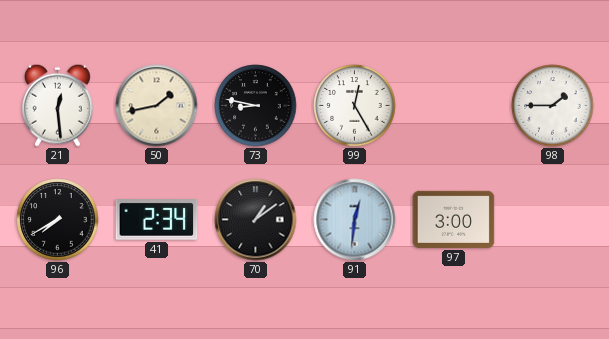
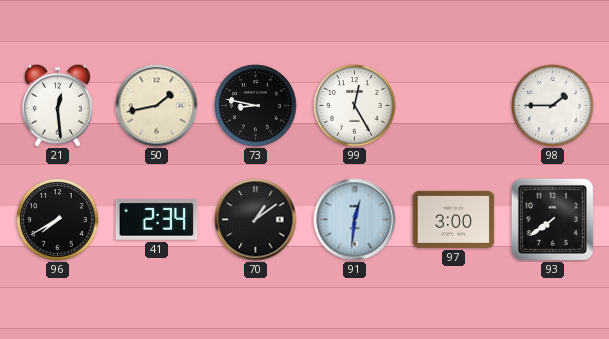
93: none -> 7:39
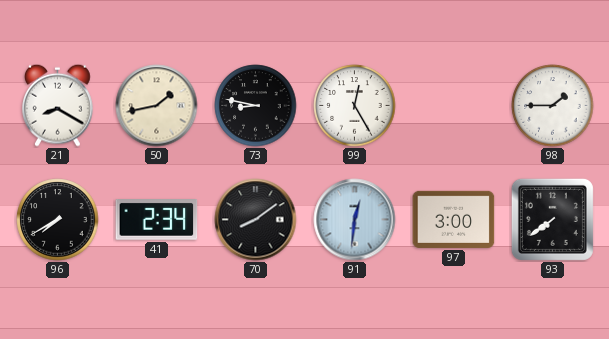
21: 12:29 -> 8:20
70: 1:09 -> 8:09
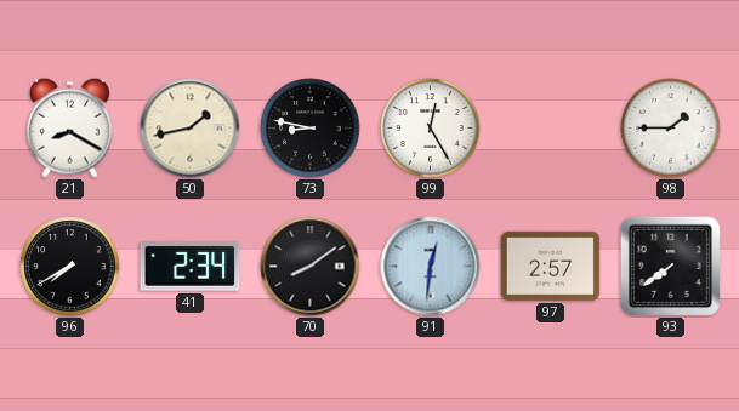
97: 3:00 -> 2:57
